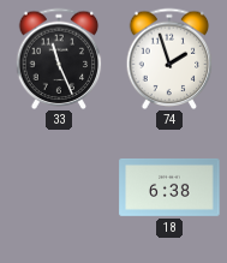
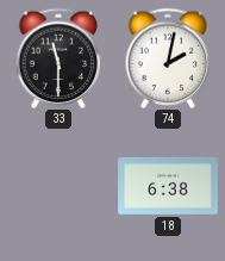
33: 11:26 -> 11:30
74: 1:57 -> 2:02
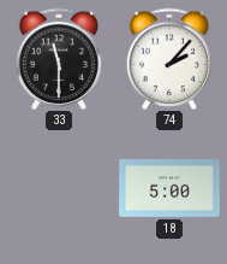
74: 2:02 -> 2:07
18: 6:38 -> 5:00
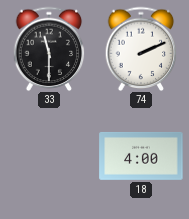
74: 2:07 -> 2:11
18: 5:00 -> 4:00
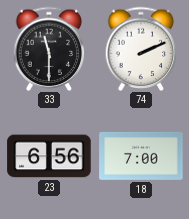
23: none -> 6:56
18: 4:00 -> 7:00
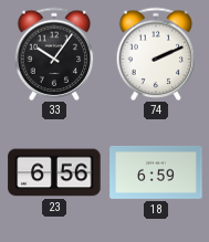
33: 11:30 -> 10:06
18: 7:00 -> 6:59
